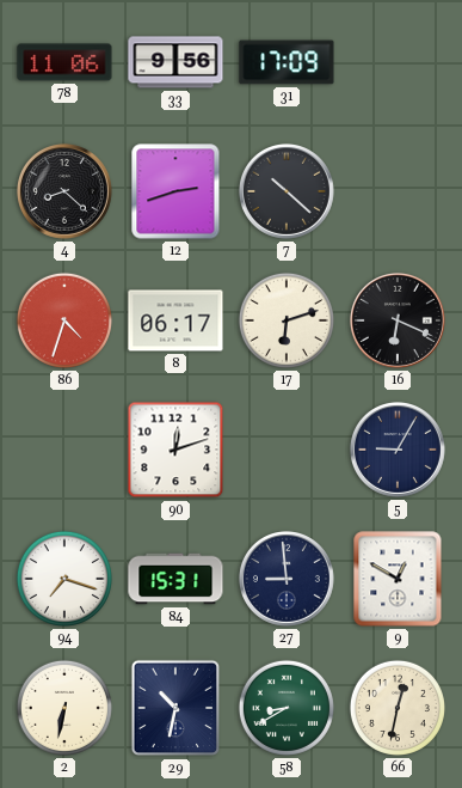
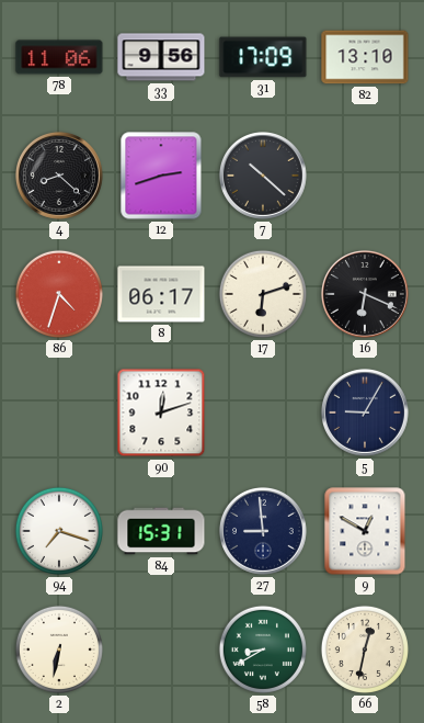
82: none -> 13:10
29: 10:32 -> none
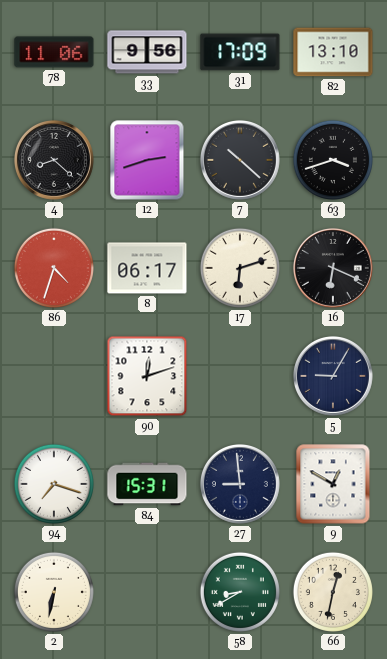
63: none -> 3:42
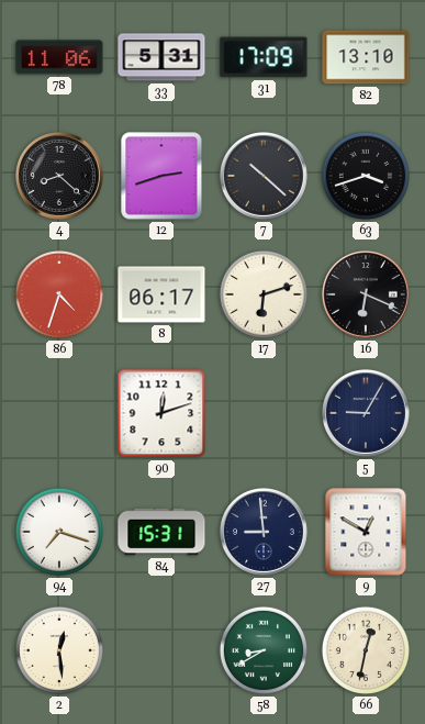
33: 9:56 -> 5:31
2: 6:32 -> 12:29
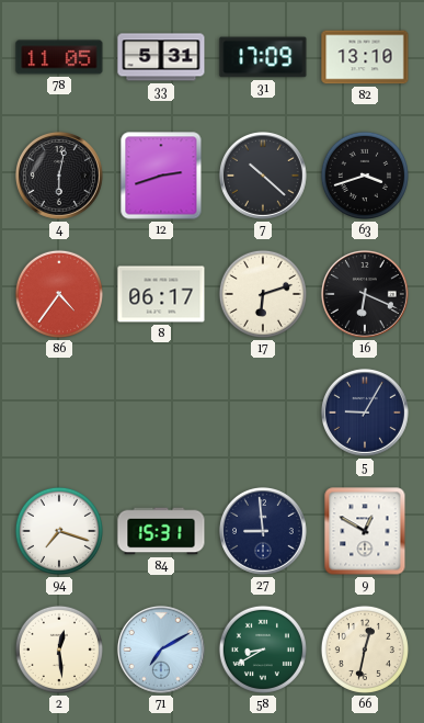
78: 11:06 -> 11:05
4: 8:22 -> 6:02
86: 4:33 -> 4:36
90: 12:12 -> none
71: none -> 7:10
